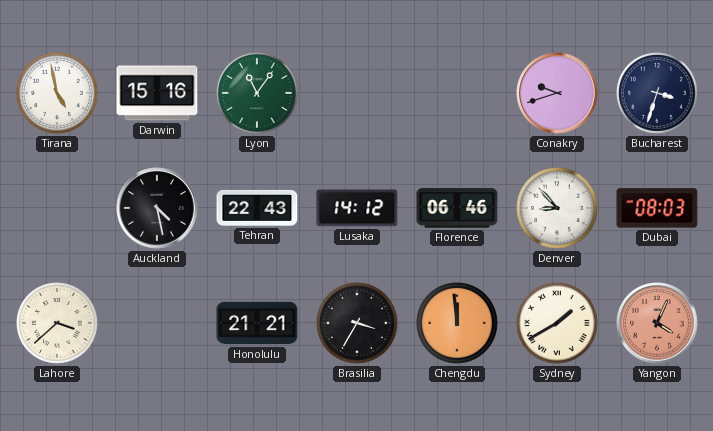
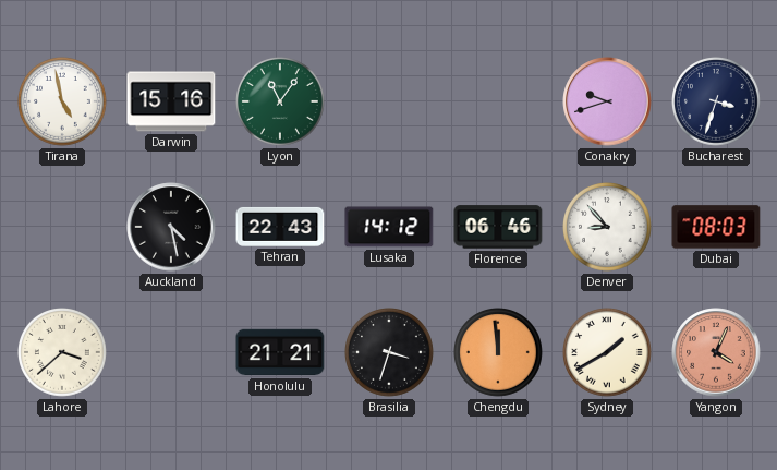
Brasilia: 3:35 -> 3:33
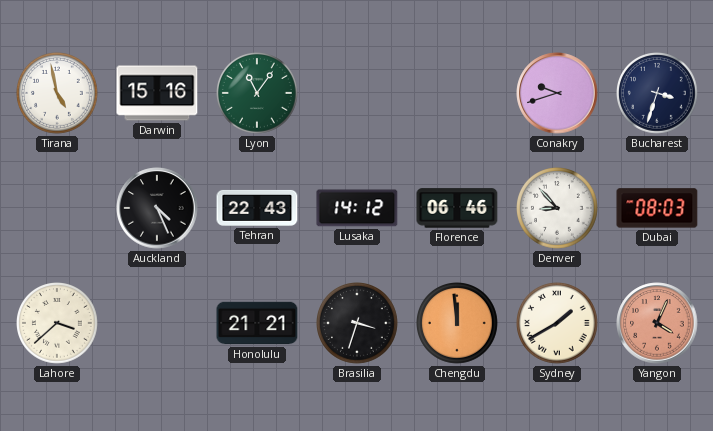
Auckland: 4:28 -> 4:26
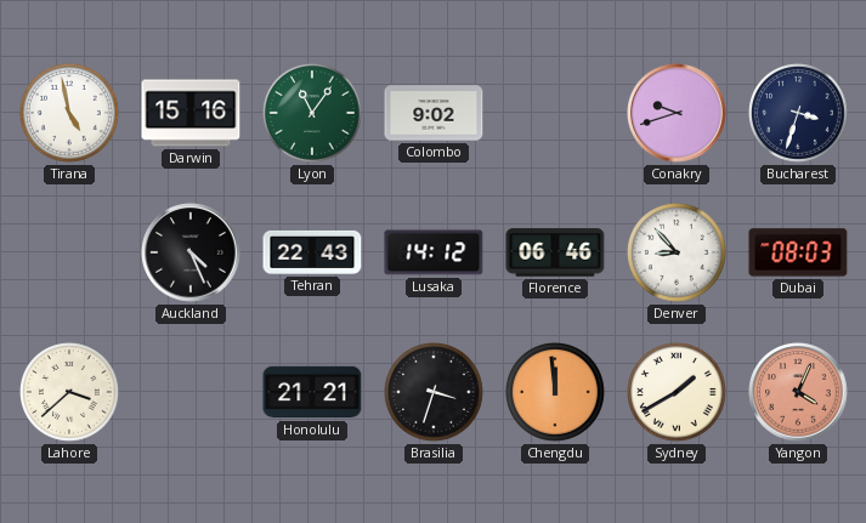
Colombo: none -> 9:02
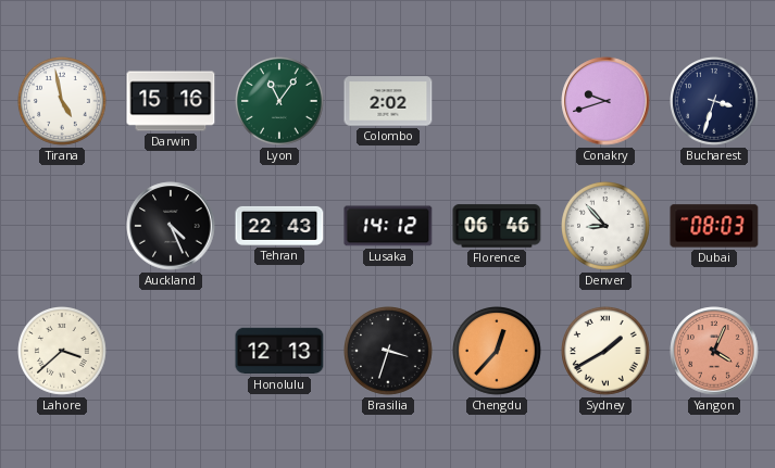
Colombo: 9:02 -> 2:02
Honolulu: 21:21 -> 12:13
Chengdu: 11:59 -> 12:37
